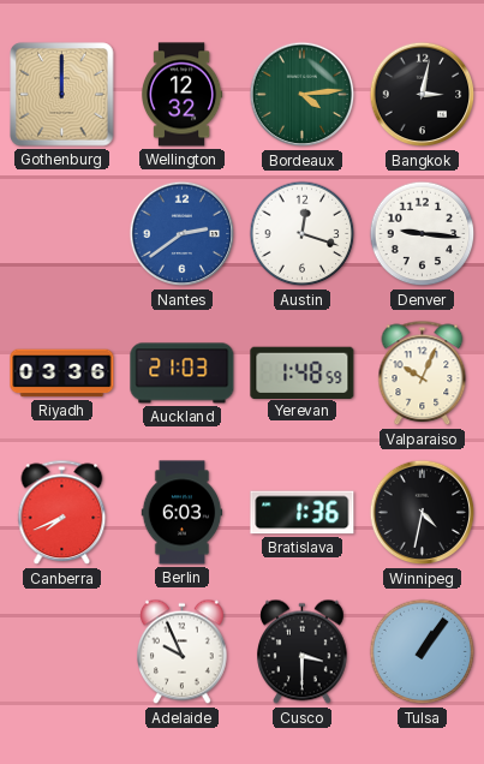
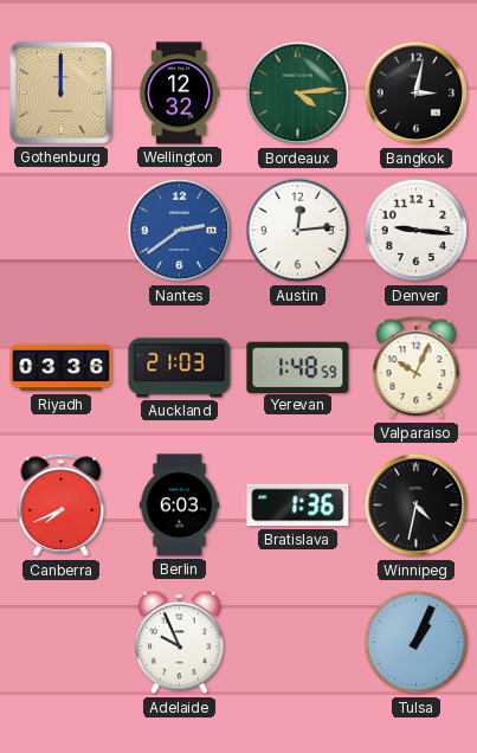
Austin: 12:18 -> 12:14
Cusco: 3:30 -> none
Tulsa: 1:06 -> 1:04
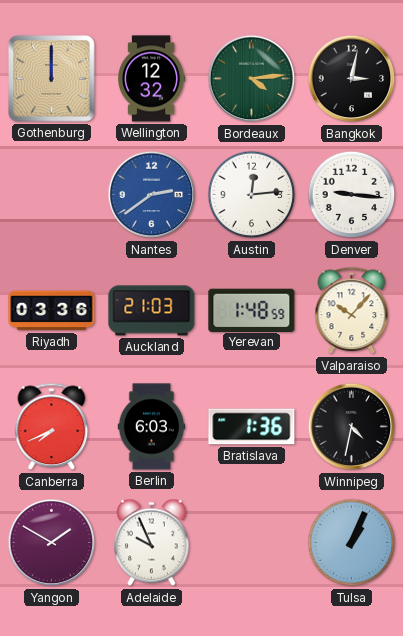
Valparaiso: 10:04 -> 10:07
Yangon: none -> 1:50
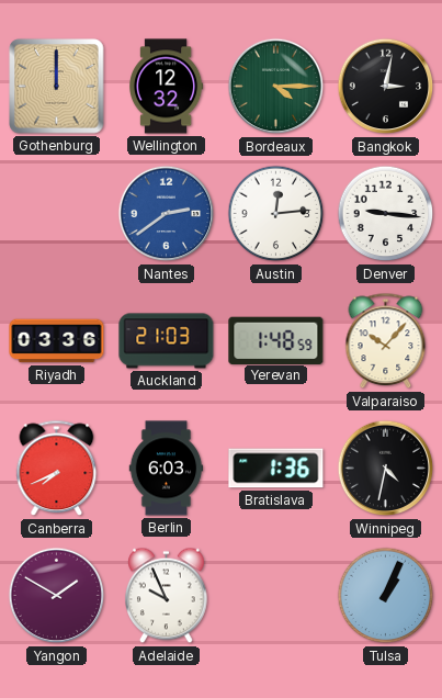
Bordeaux: 4:14 -> 4:15
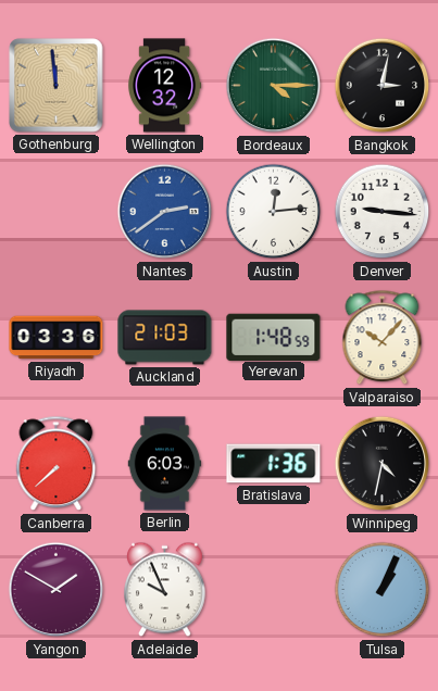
Gothenburg: 12:00 -> 11:59
Canberra: 7:41 -> 7:38
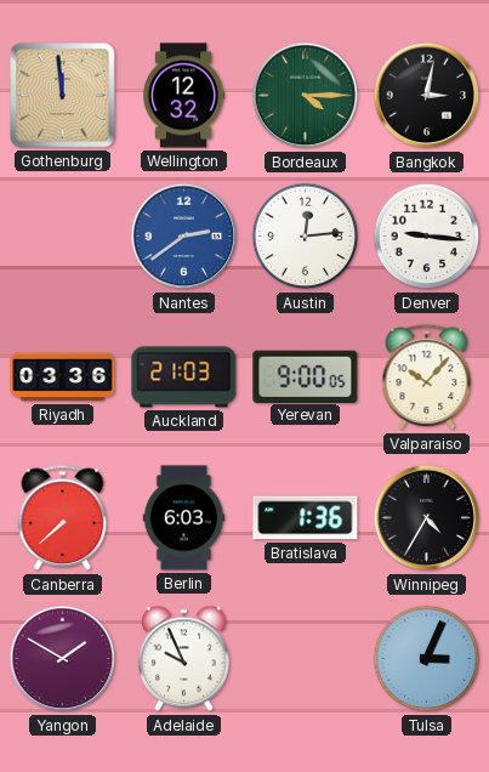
Yerevan: 1:48 -> 9:00
Winnipeg: 4:32 -> 4:35
Tulsa: 1:04 -> 3:04
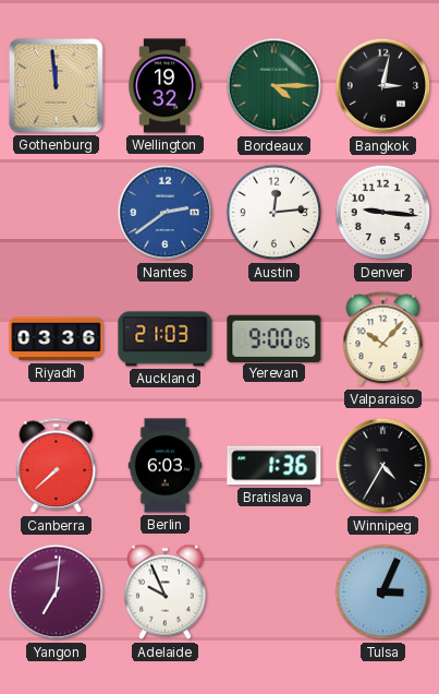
Wellington: 12:32 -> 19:32
Yangon: 1:50 -> 7:01
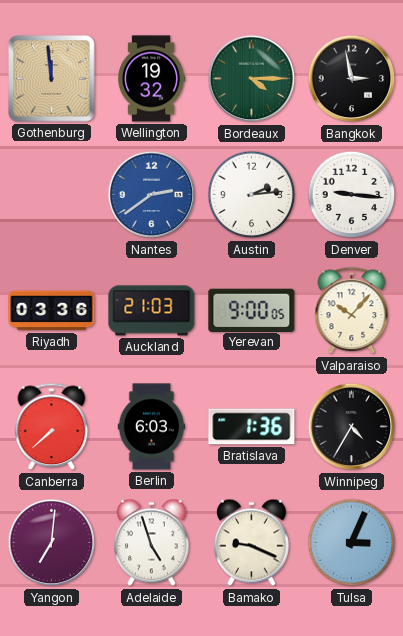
Bangkok: 3:02 -> 2:58
Austin: 12:14 -> 2:14
Adelaide: 9:56 -> 4:57
Bamako: none -> 9:19
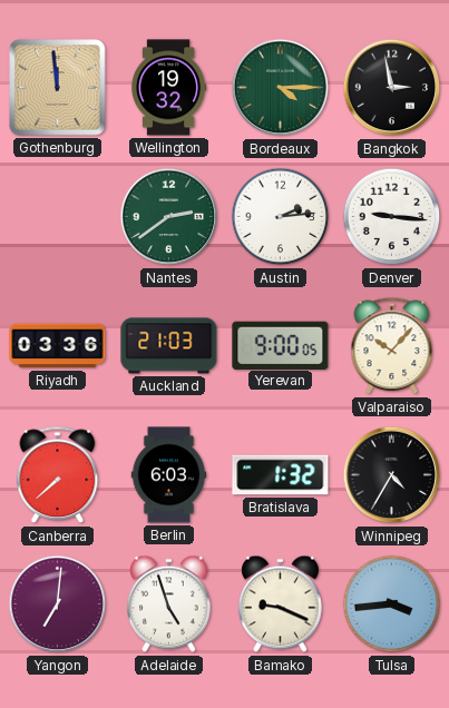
Nantes dial: blue -> green
Bratislava: 1:36 -> 1:32
Tulsa: 3:04 -> 3:44
